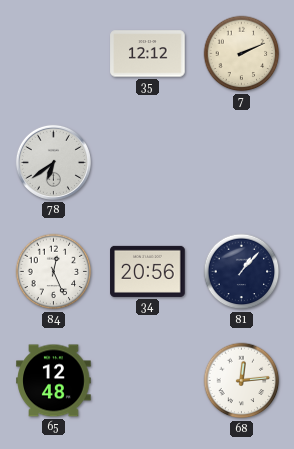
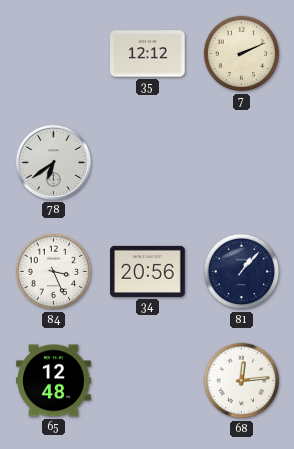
84: 12:26 -> 3:26
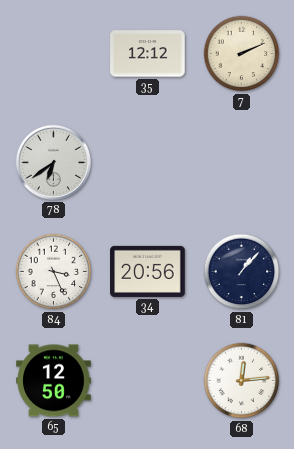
65: 12:48 -> 12:50
